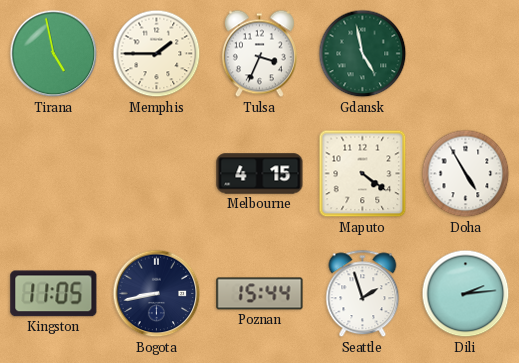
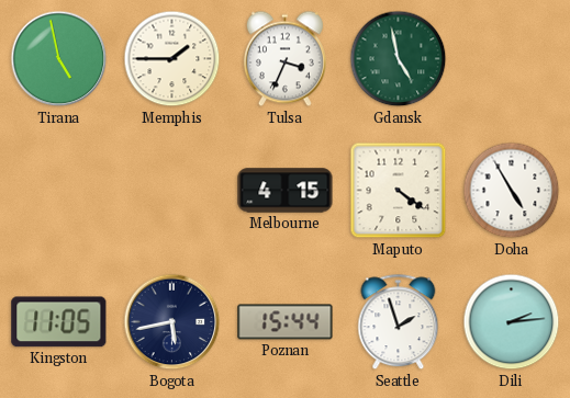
Bogota: 8:43 -> 5:43
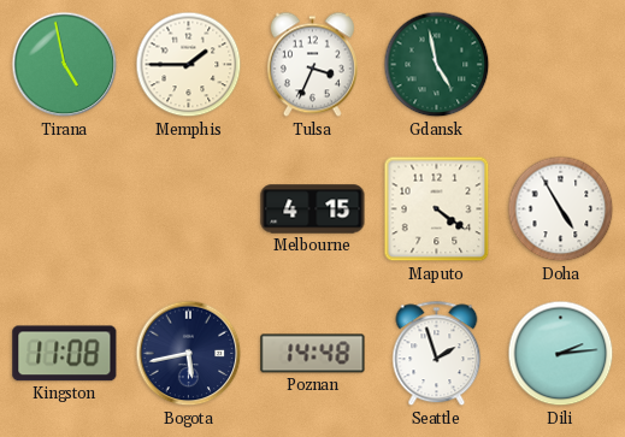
Kingston: 11:05 -> 11:08
Poznan: 15:44 -> 14:48
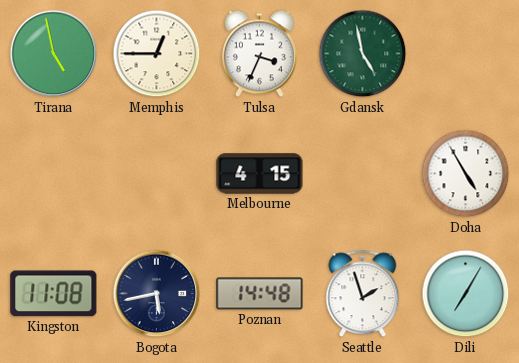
Memphis: 1:45 -> 12:45
Maputo: 4:21 -> none
Dili: 2:14 -> 7:05
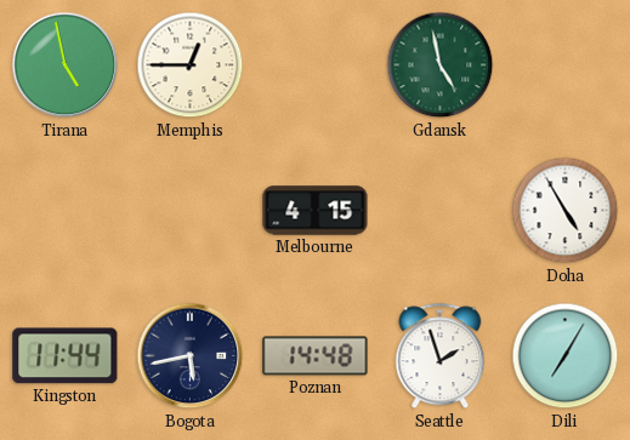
Tulsa: 3:34 -> none
Kingston: 11:08 -> 11:44
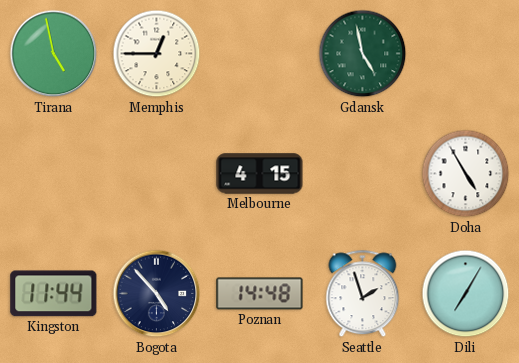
Bogota: 5:43 -> 4:53
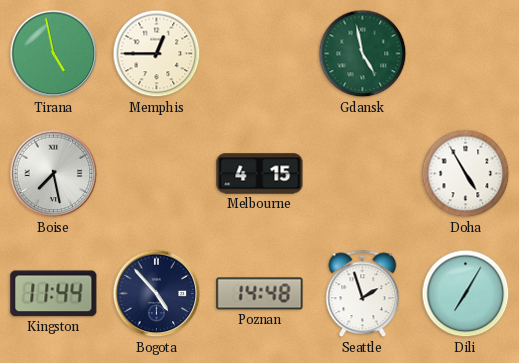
Boise: none -> 7:28
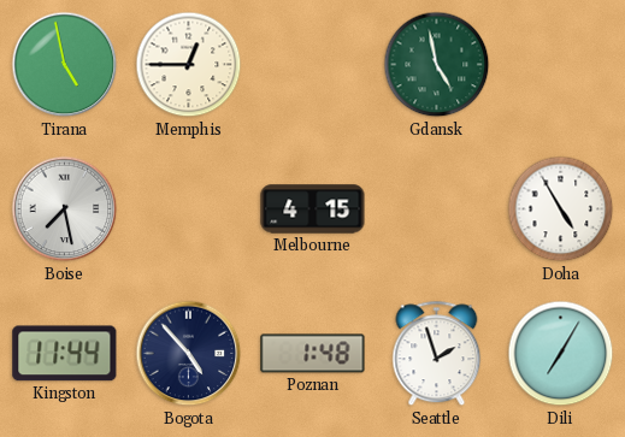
Poznan: 14:48 -> 1:48
